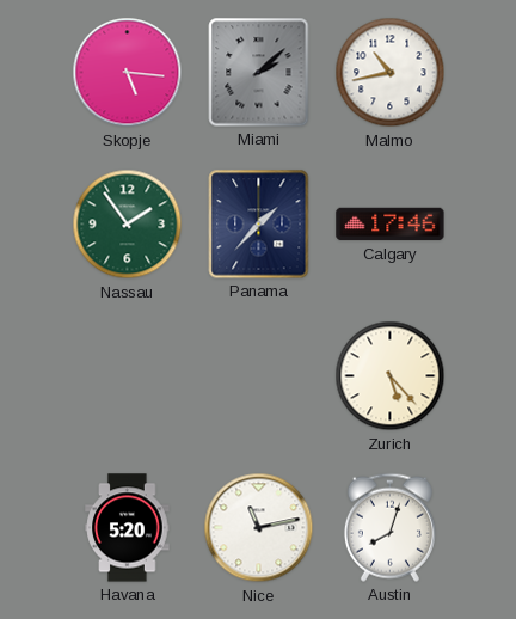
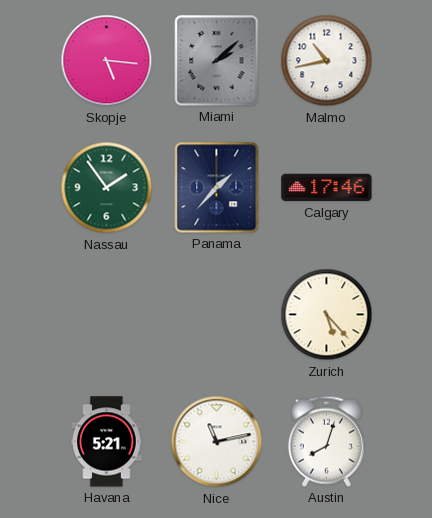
Havana: 5:20 -> 5:21
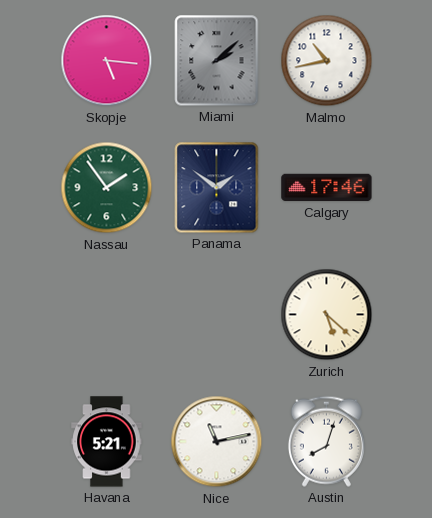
Panama: 1:37 -> 1:51
Zurich: 5:23 -> 5:22
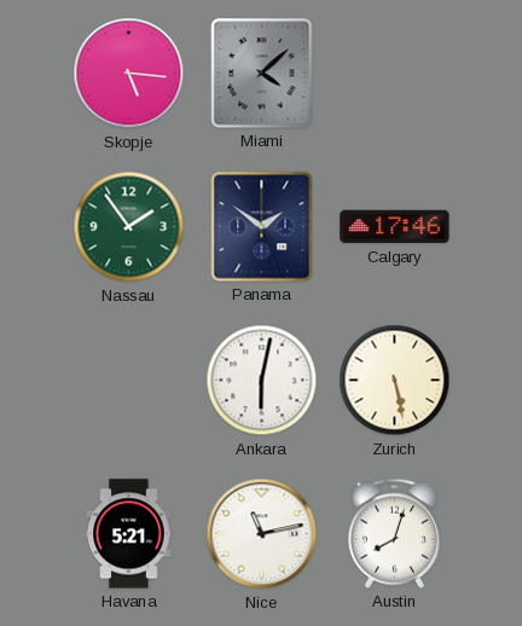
Miami: 2:08 -> 4:08
Malmo: 10:43 -> none
Ankara: none -> 6:02
Zurich: 5:22 -> 5:28
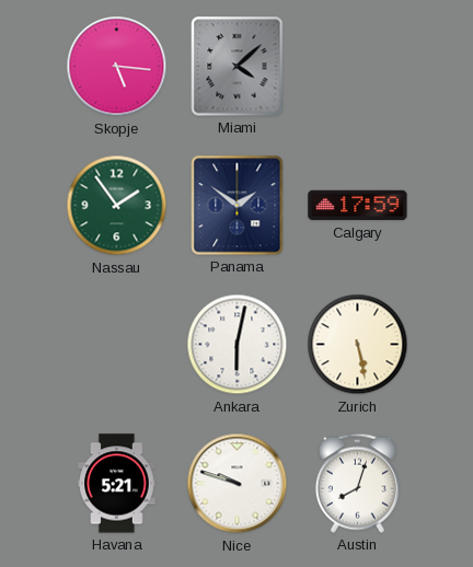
Calgary: 17:46 -> 17:59
Nice: 11:13 -> 9:48
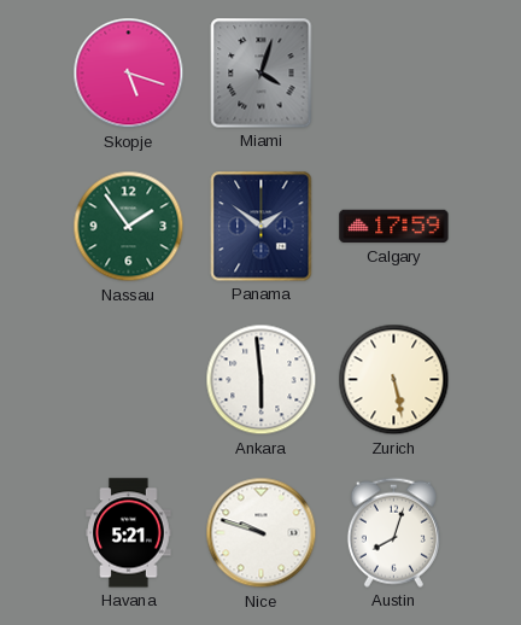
Skopje: 5:16 -> 5:18
Miami: 4:08 -> 4:03
Ankara: 6:02 -> 5:59
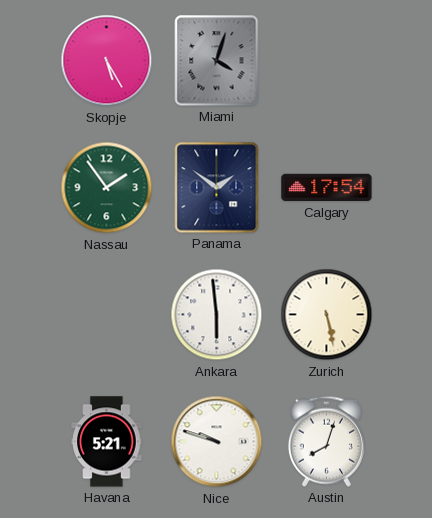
Skopje: 5:18 -> 5:25
Calgary: 17:59 -> 17:54
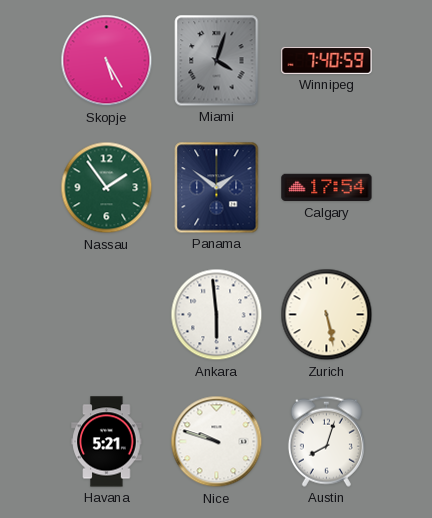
Winnipeg: none -> 7:40
